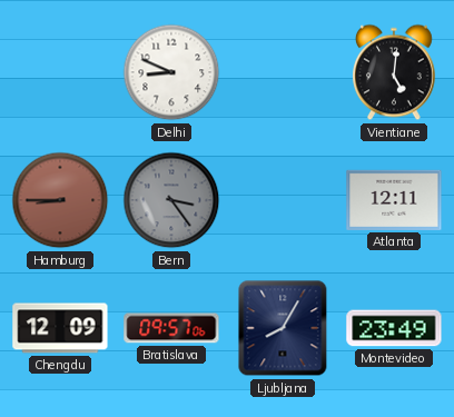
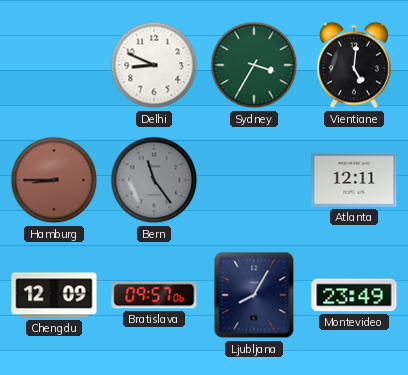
Sydney: none -> 3:35
Bern: 3:24 -> 11:24
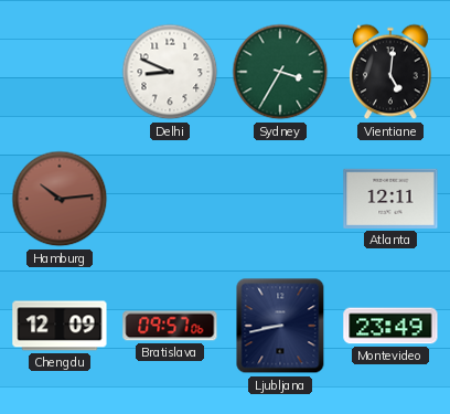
Hamburg: 8:45 -> 10:14
Bern: 11:24 -> none
Ljubljana: 8:05 -> 8:43
